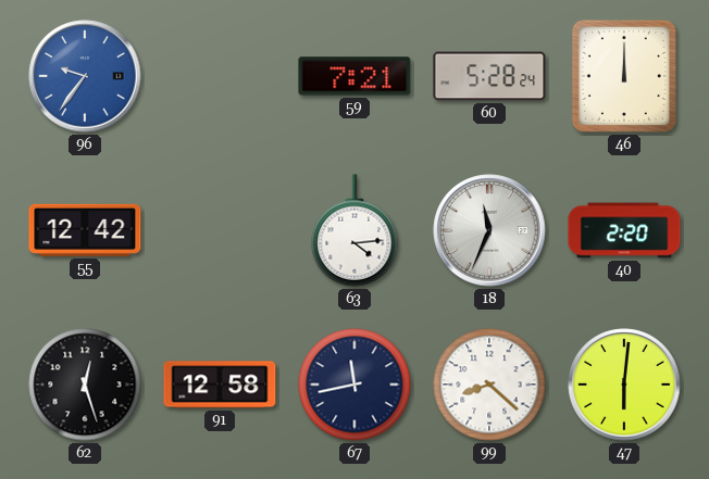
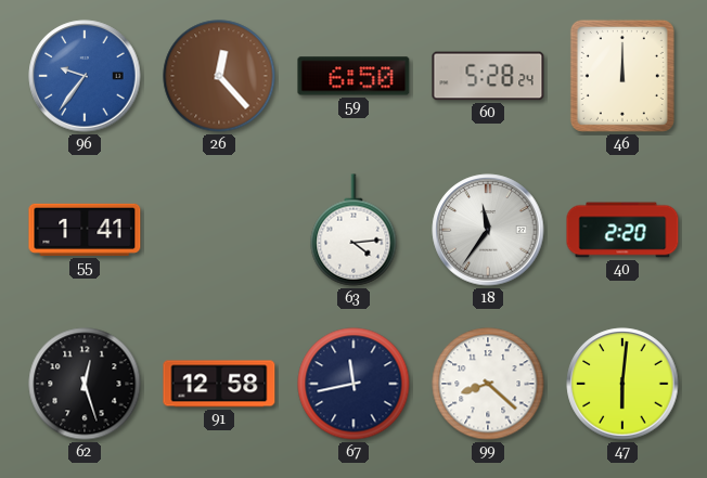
26: none -> 12:23
59: 7:21 -> 6:50
55: 12:42 -> 1:41
18: 11:34 -> 11:36
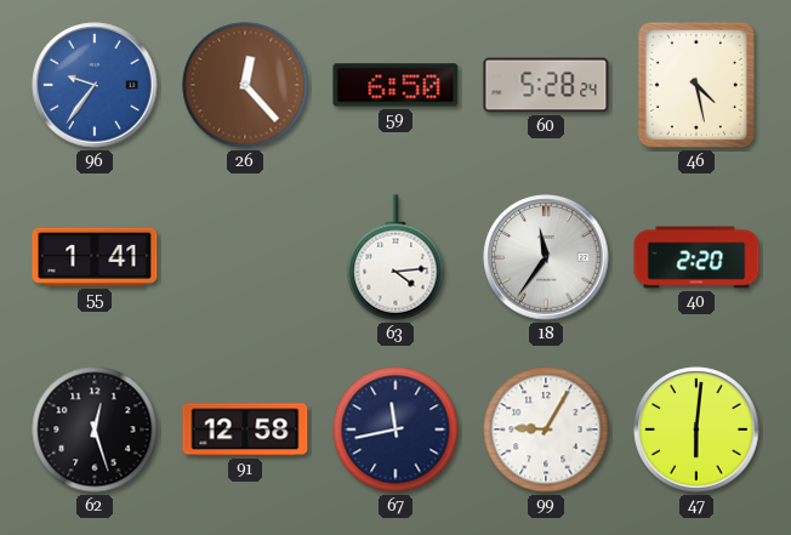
46: 12:00 -> 4:28
99: 8:22 -> 9:05
